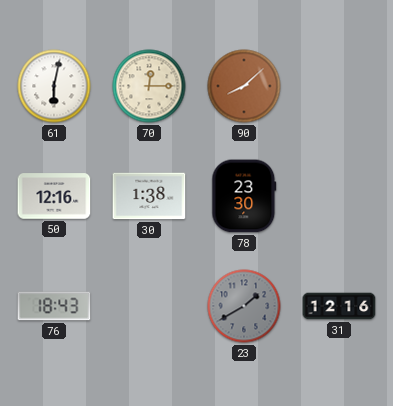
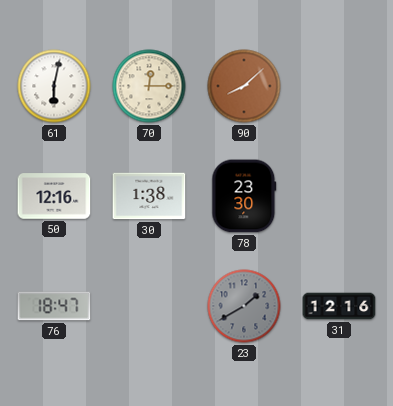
76: 18:43 -> 18:47
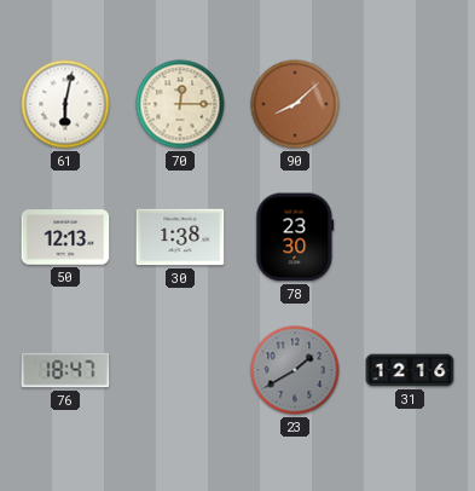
50: 12:16 -> 12:13
